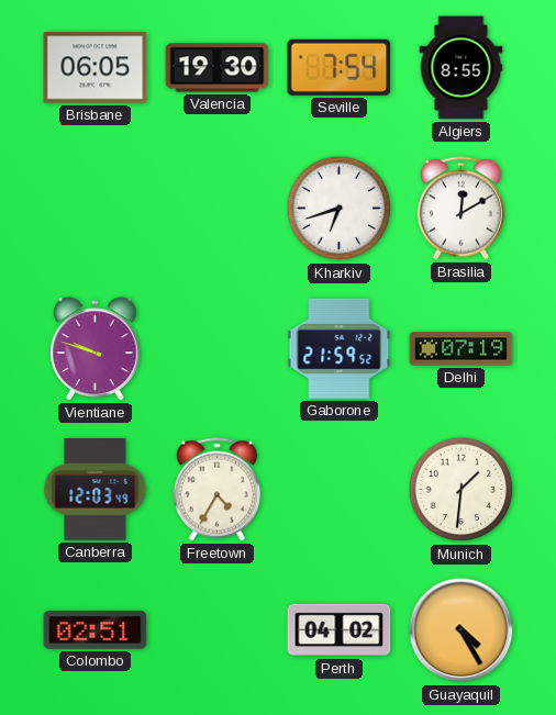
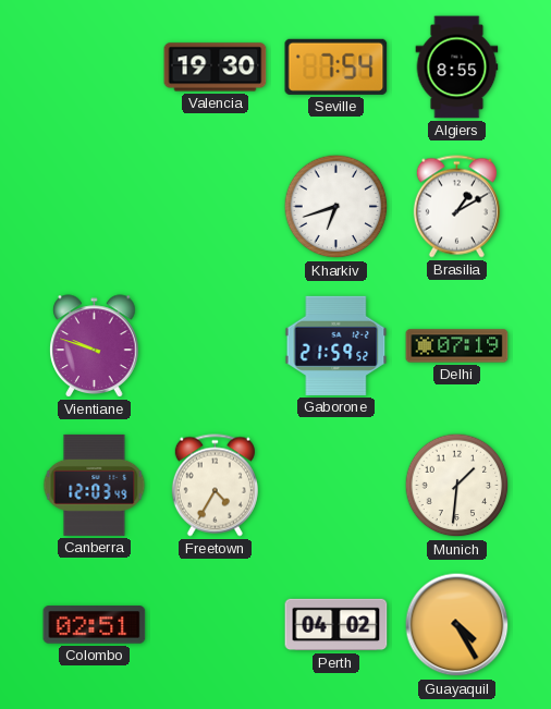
Brisbane: 06:05 -> none
Brasilia: 12:10 -> 1:10
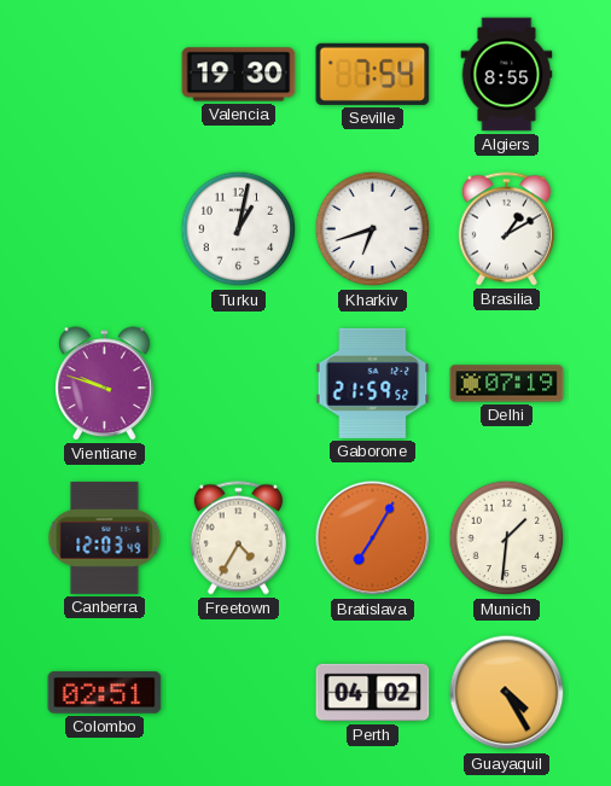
Turku: none -> 1:02
Bratislava: none -> 7:05
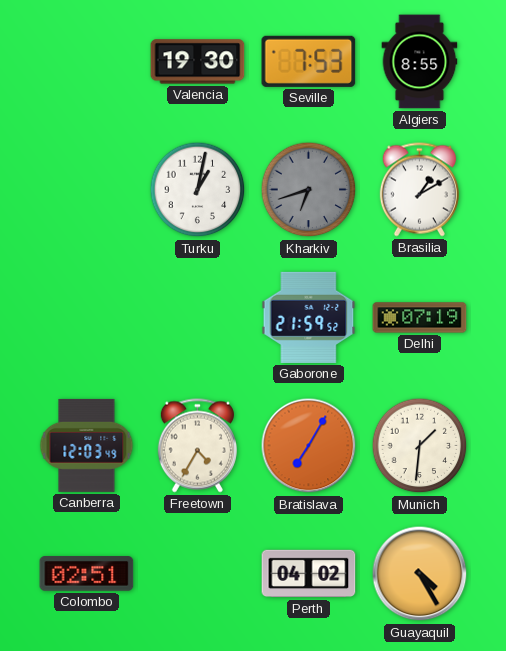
Seville: 7:54 -> 7:53
Kharkiv dial: white -> grey
Vientiane: 9:48 -> none
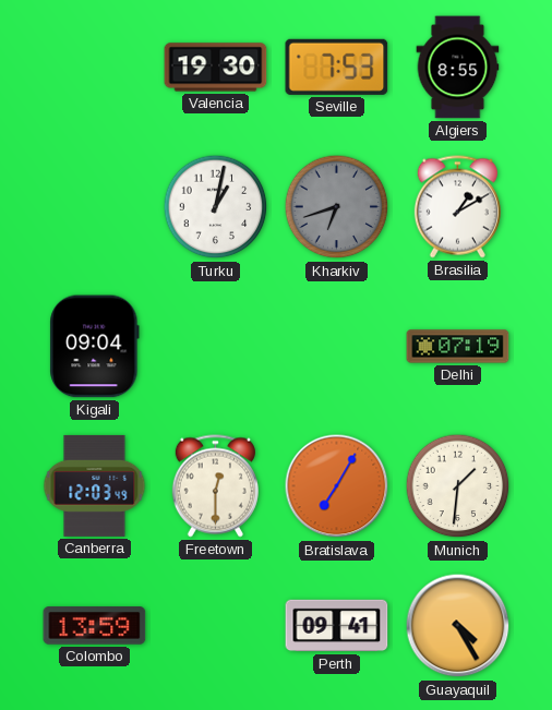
Kigali: none -> 09:04
Gaborone: 21:59 -> none
Freetown: 4:35 -> 12:30
Colombo: 02:51 -> 13:59
Perth: 04:02 -> 09:41
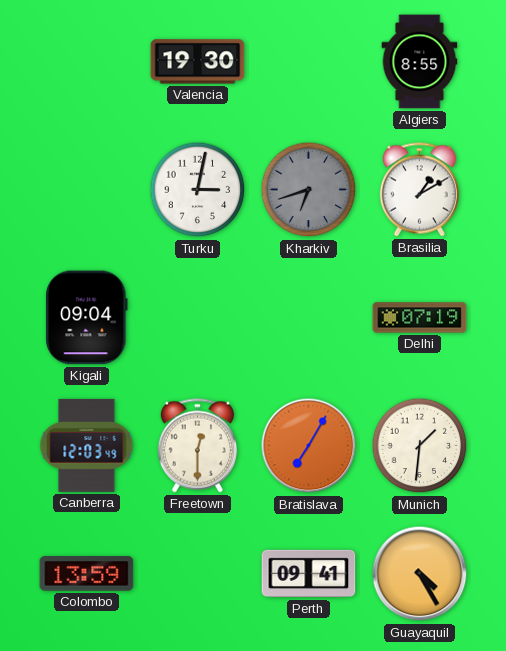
Seville: 7:53 -> none
Turku: 1:02 -> 3:02
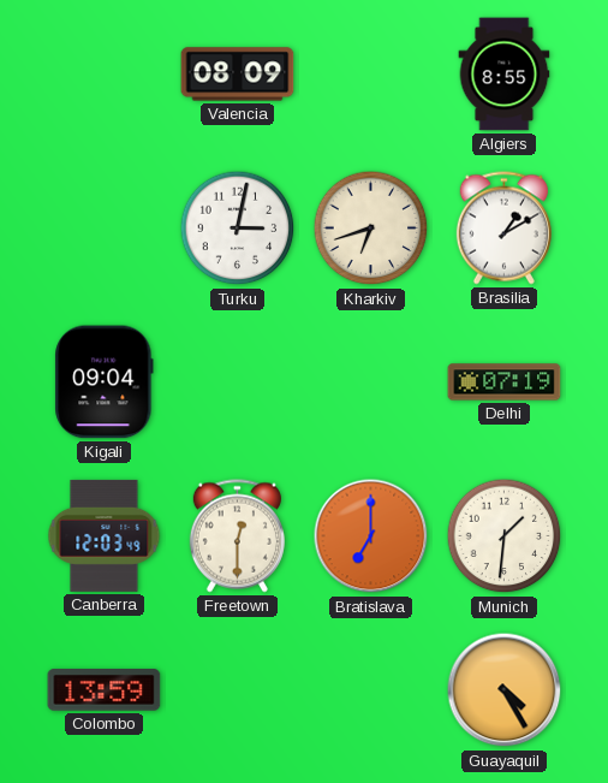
Valencia: 19:30 -> 08:09
Kharkiv dial: grey -> cream
Bratislava: 7:05 -> 7:00
Perth: 09:41 -> none
